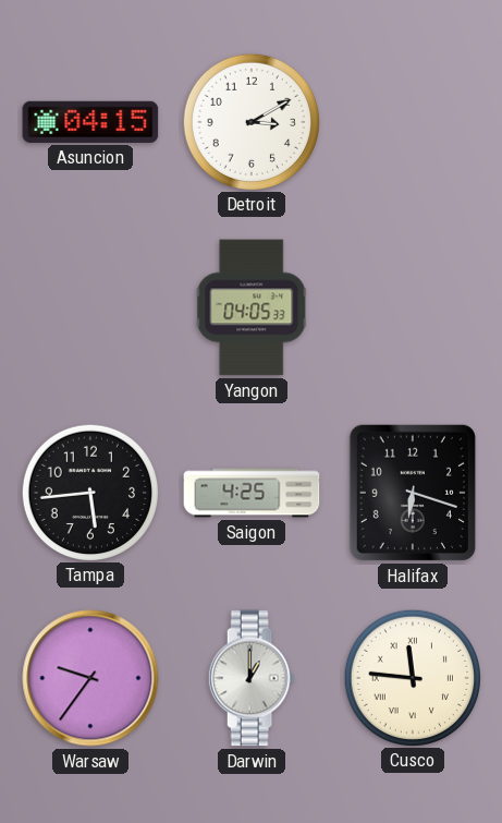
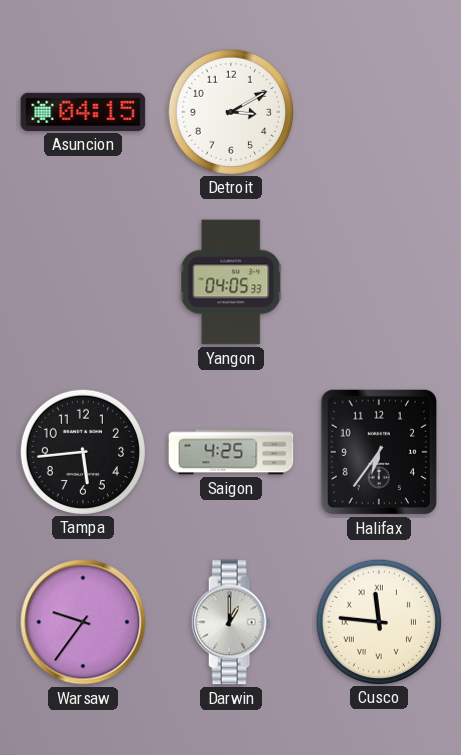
Halifax: 6:18 -> 6:36
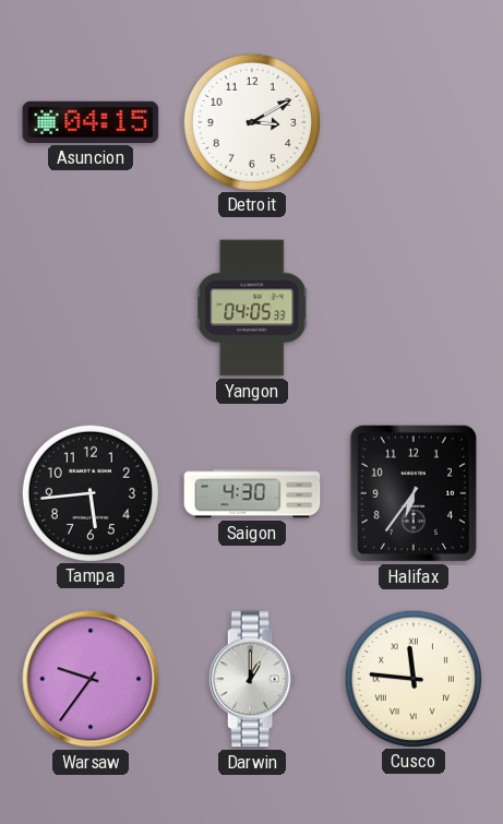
Saigon: 4:25 -> 4:30
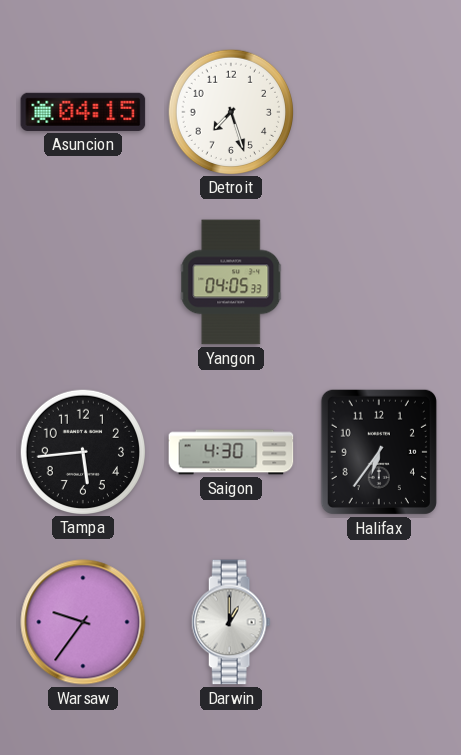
Detroit: 3:10 -> 7:27
Cusco: 11:46 -> none
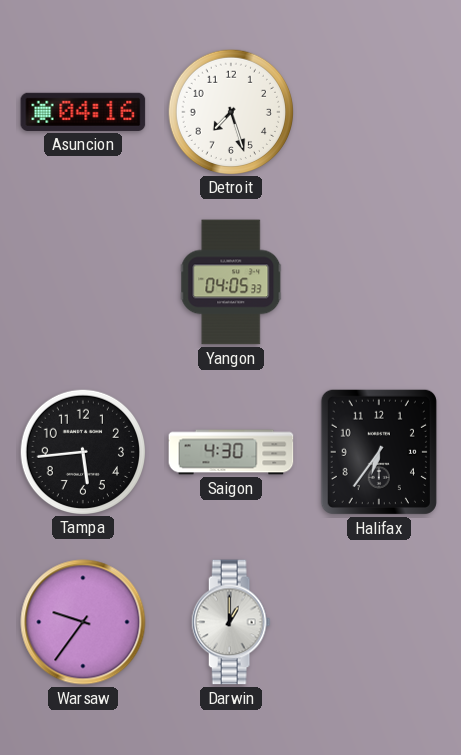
Asuncion: 04:15 -> 04:16
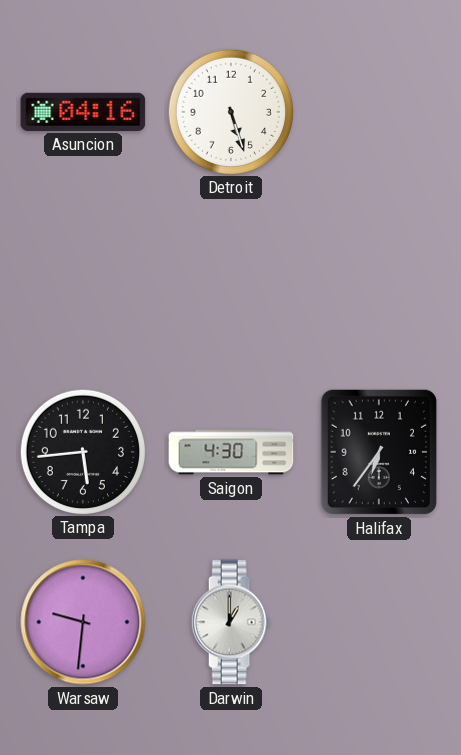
Detroit: 7:27 -> 5:27
Yangon: 04:05 -> none
Warsaw: 9:36 -> 9:31
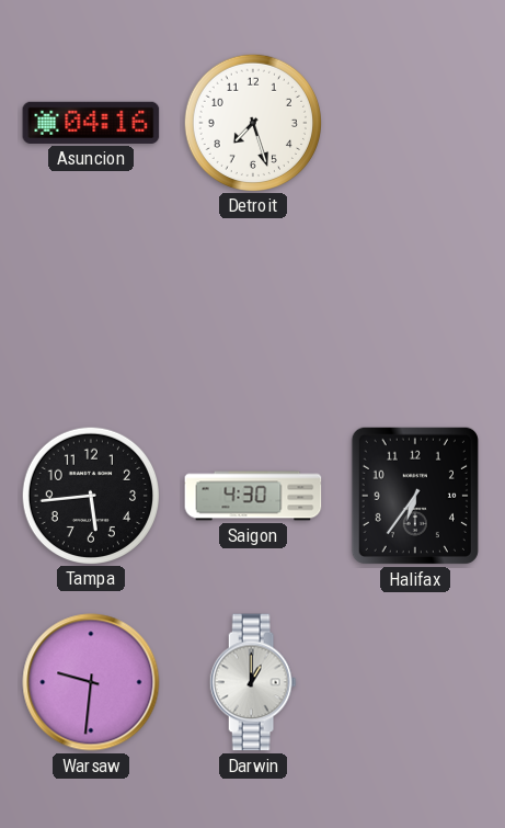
Detroit: 5:27 -> 7:27
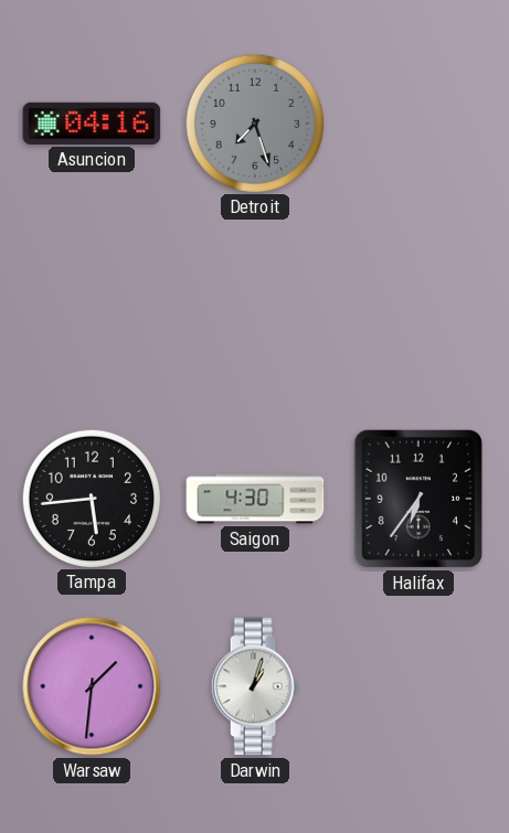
Detroit dial: white -> grey
Warsaw: 9:31 -> 1:31
Darwin: 1:00 -> 1:03
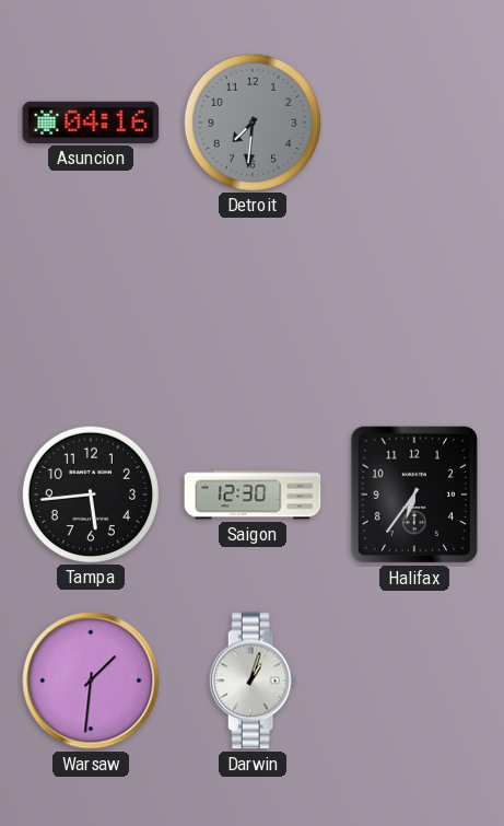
Detroit: 7:27 -> 7:31
Saigon: 4:30 -> 12:30
